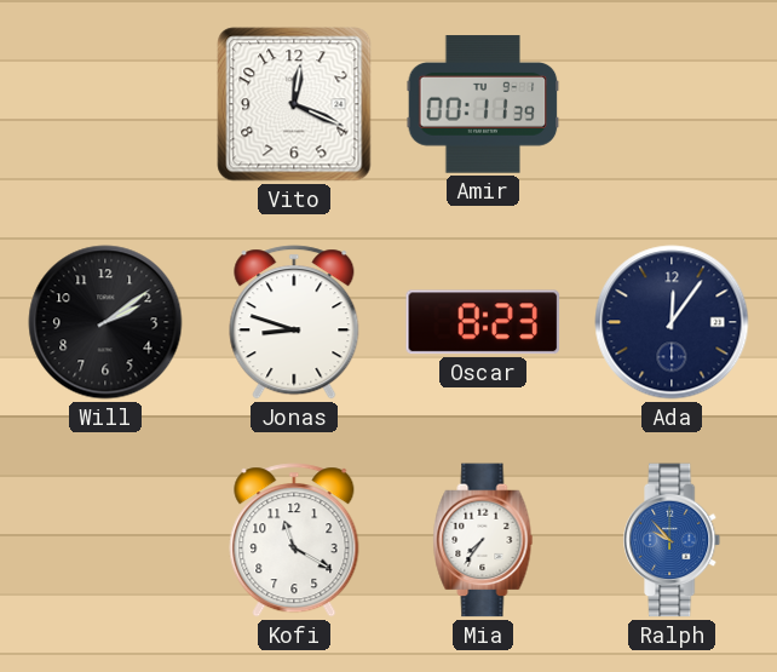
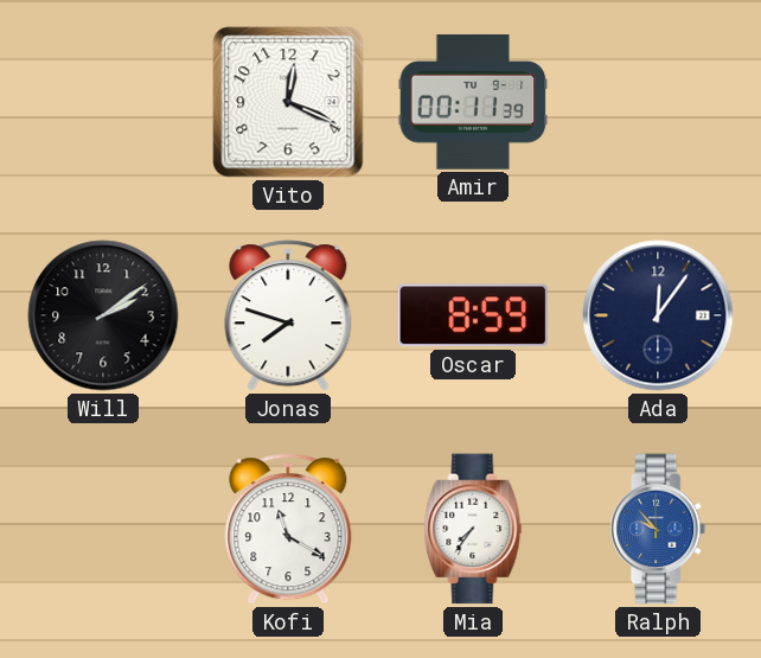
Jonas: 8:48 -> 7:48
Oscar: 8:23 -> 8:59
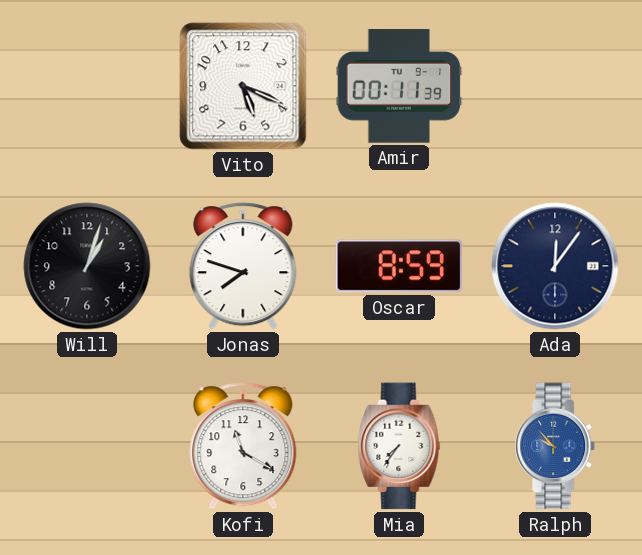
Vito: 12:19 -> 5:19
Will: 2:09 -> 1:03
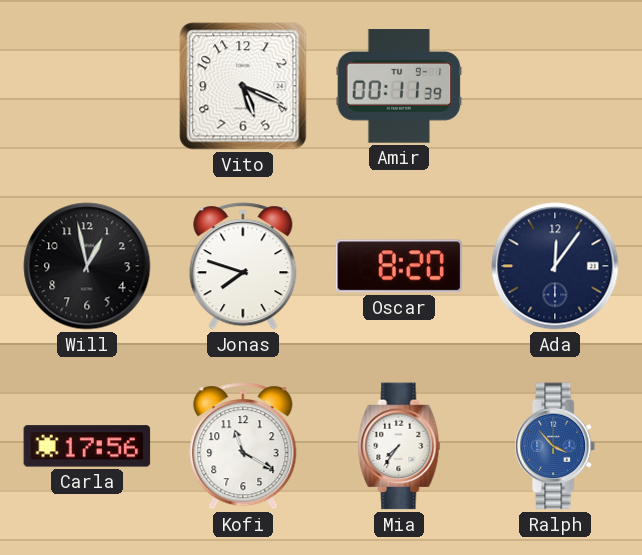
Will: 1:03 -> 12:58
Oscar: 8:59 -> 8:20
Carla: none -> 17:56
Ralph: 9:53 -> 3:53
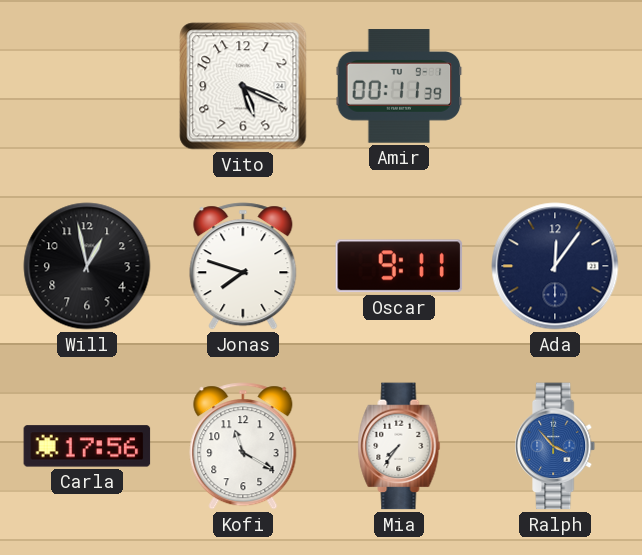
Oscar: 8:20 -> 9:11
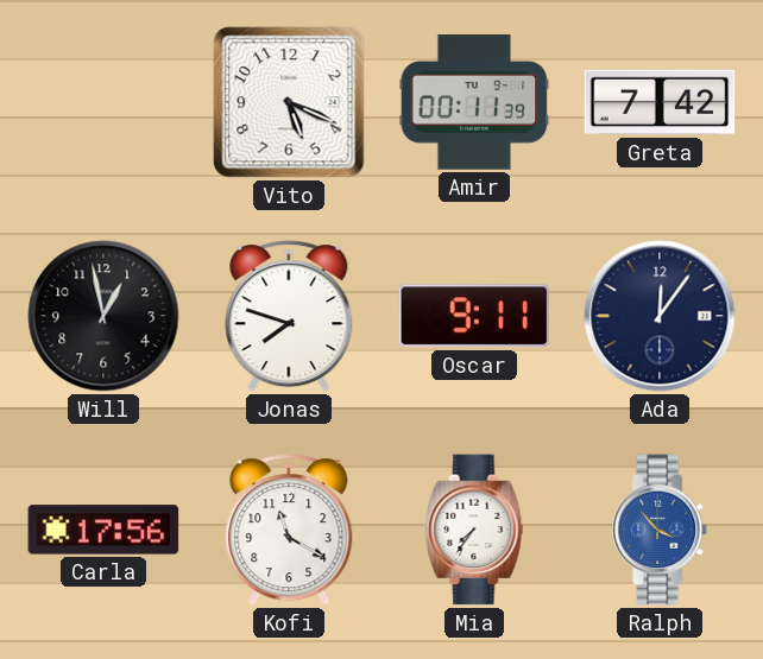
Greta: none -> 7:42
